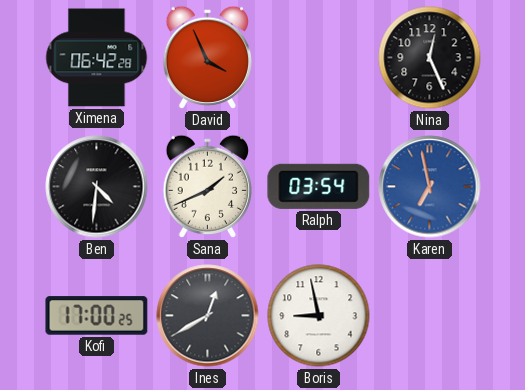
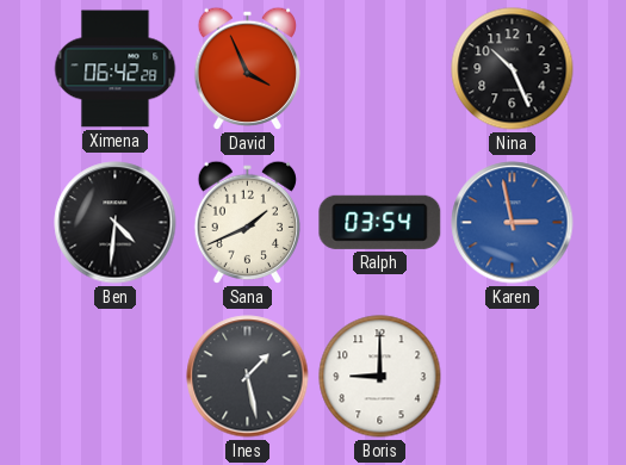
Nina: 12:26 -> 10:26
Karen: 6:58 -> 2:58
Kofi: 17:00 -> none
Ines: 12:40 -> 1:28
Boris: 8:58 -> 9:00
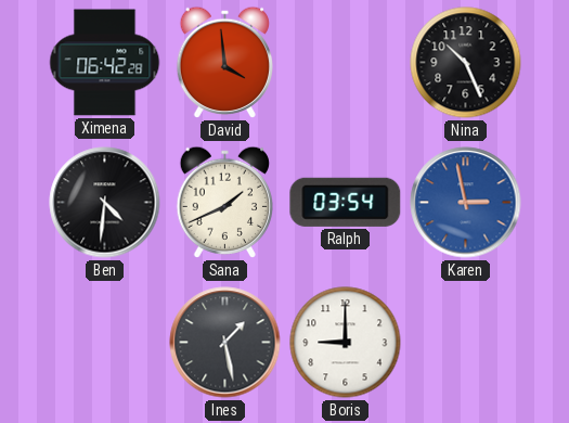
David: 3:56 -> 3:59
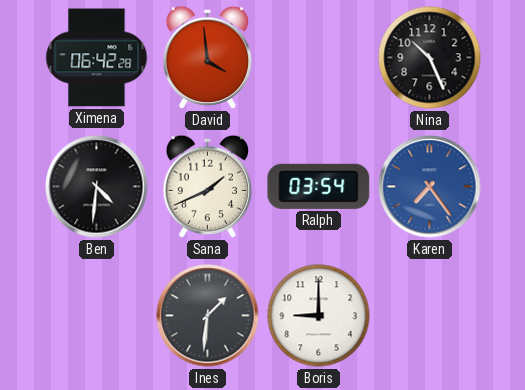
Karen: 2:58 -> 7:24
Ines: 1:28 -> 1:31
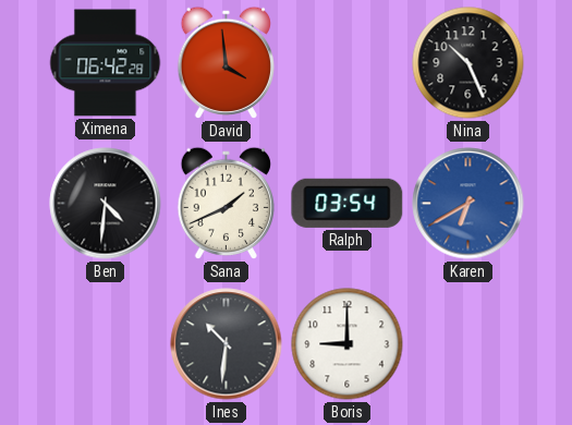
Karen: 7:24 -> 6:40
Ines: 1:31 -> 10:31
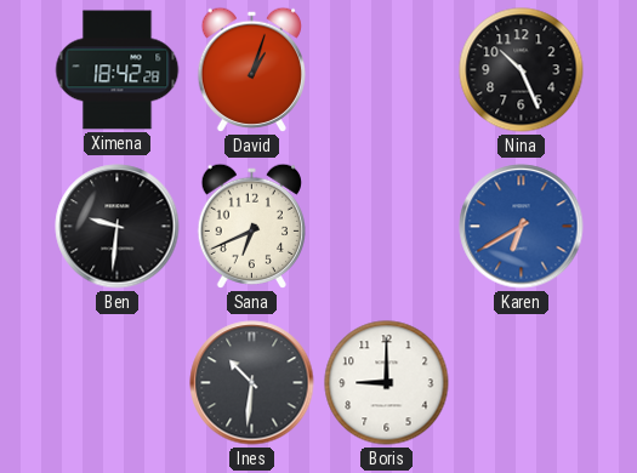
Ximena: 06:42 -> 18:42
David: 3:59 -> 1:03
Ben: 4:31 -> 9:31
Sana: 1:41 -> 6:41
Ralph: 03:54 -> none
